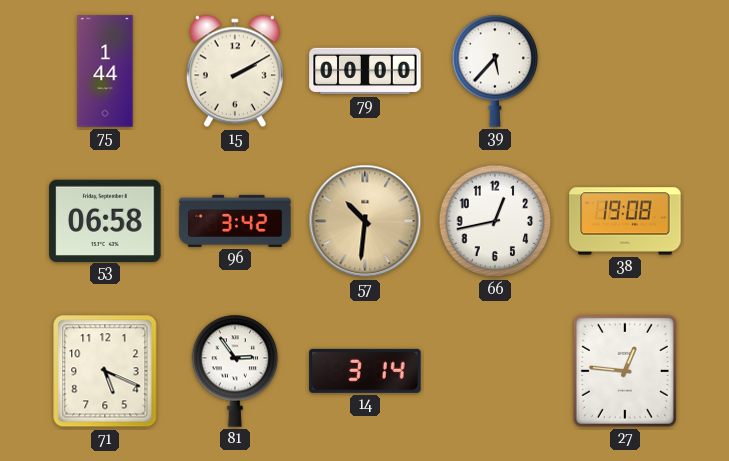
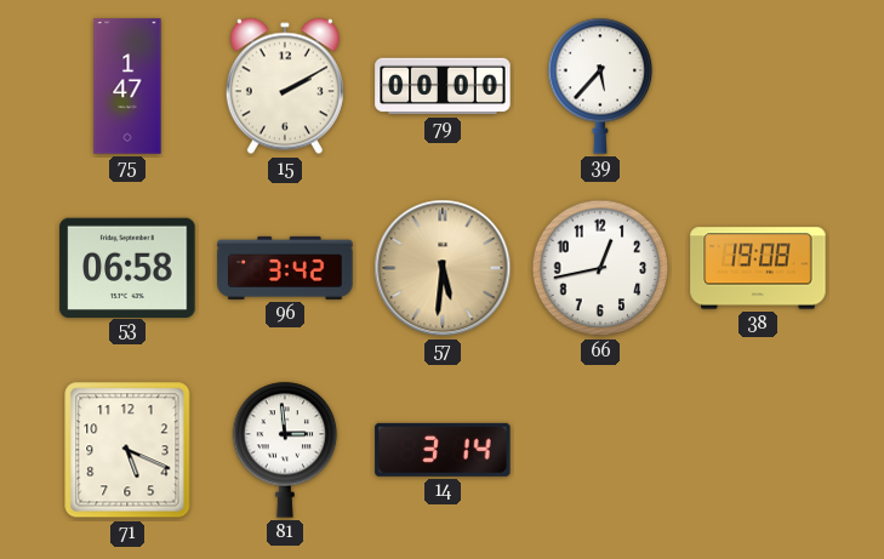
75: 1:44 -> 1:47
57: 10:31 -> 5:31
81: 2:54 -> 2:59
27: 12:46 -> none
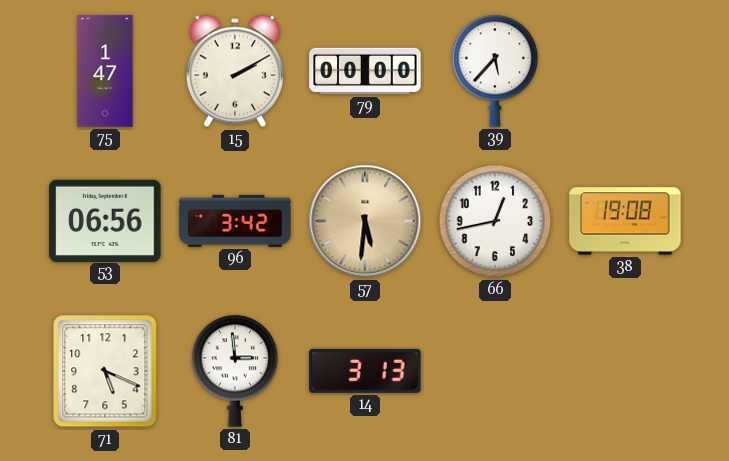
53: 06:58 -> 06:56
14: 3:14 -> 3:13
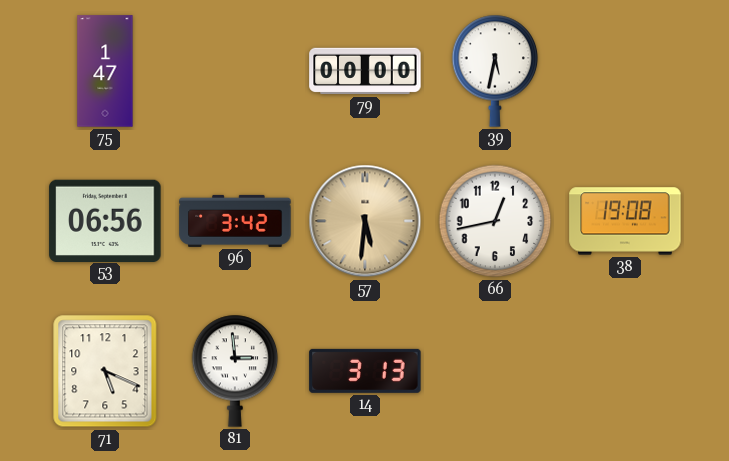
15: 2:10 -> none
39: 5:37 -> 5:32
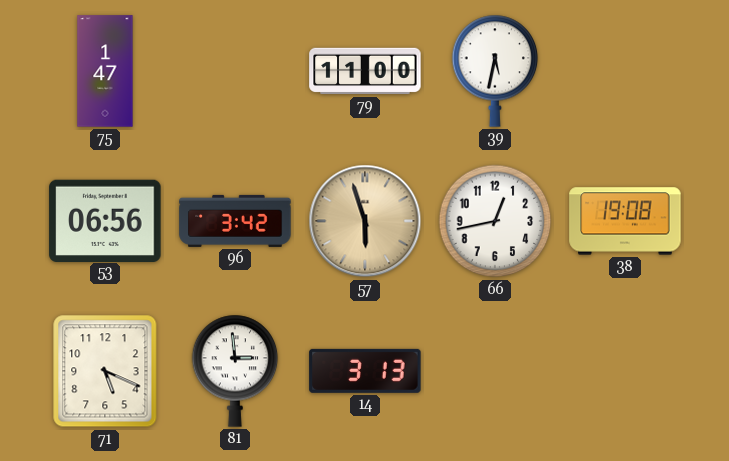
79: 00:00 -> 11:00
57: 5:31 -> 5:57
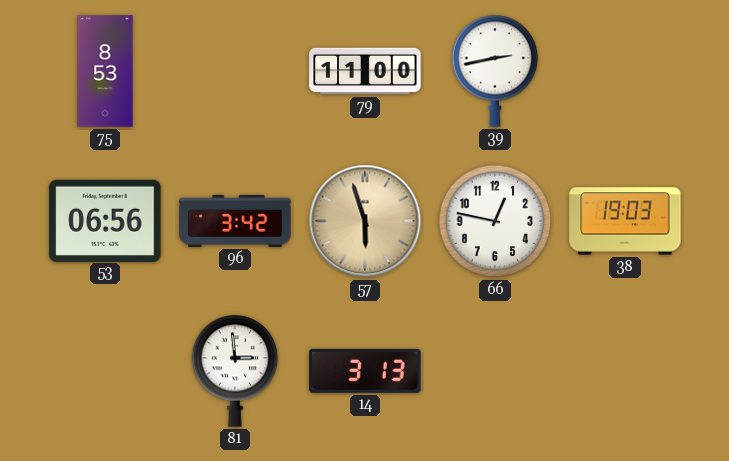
75: 1:47 -> 8:53
39: 5:32 -> 2:43
66: 12:43 -> 12:47
38: 19:08 -> 19:03
71: 5:19 -> none
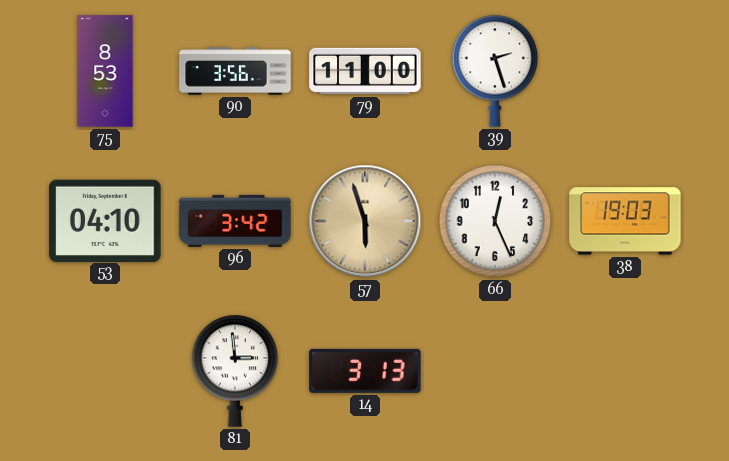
90: none -> 3:56
39: 2:43 -> 2:27
53: 06:56 -> 04:10
66: 12:47 -> 12:26
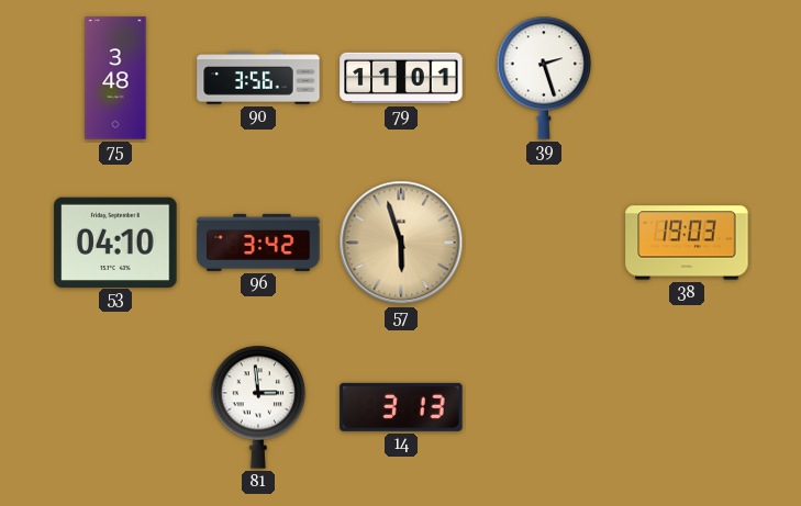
75: 8:53 -> 3:48
79: 11:00 -> 11:01
66: 12:26 -> none
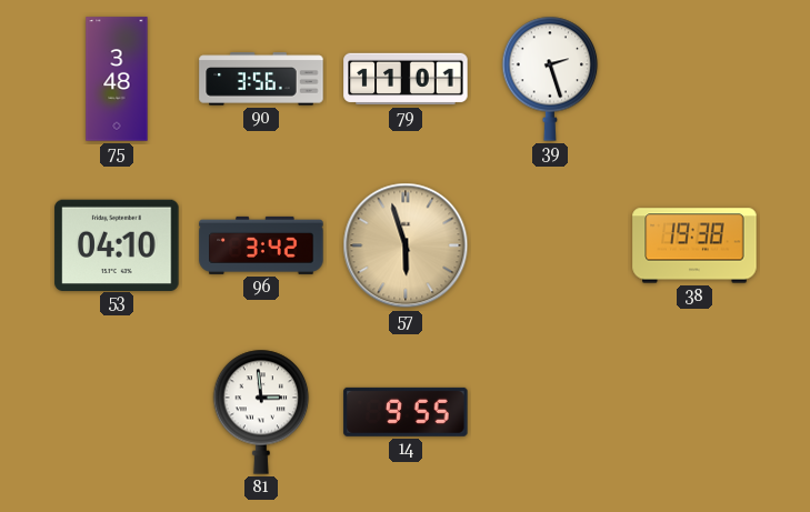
38: 19:03 -> 19:38
14: 3:13 -> 9:55
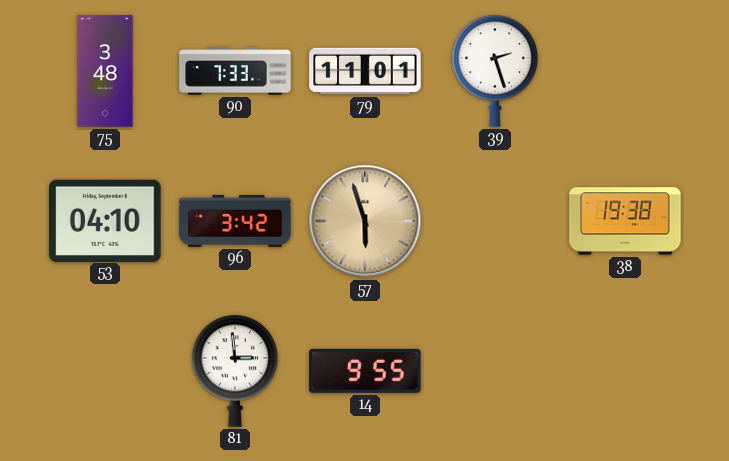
90: 3:56 -> 7:33
